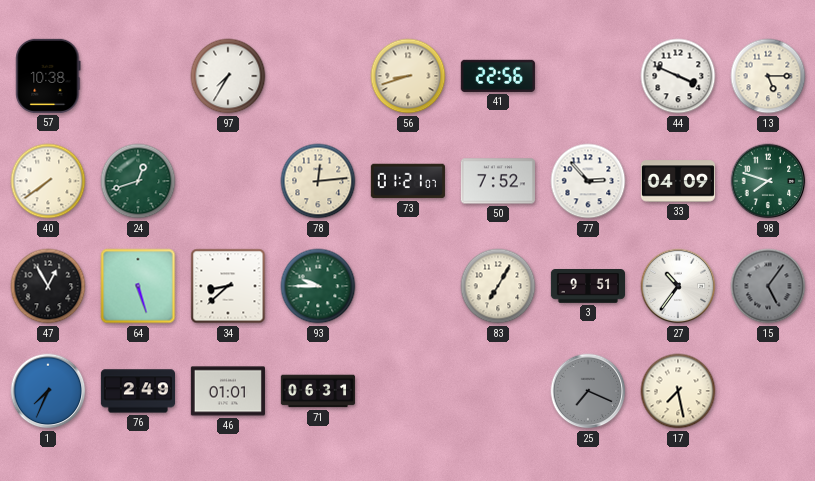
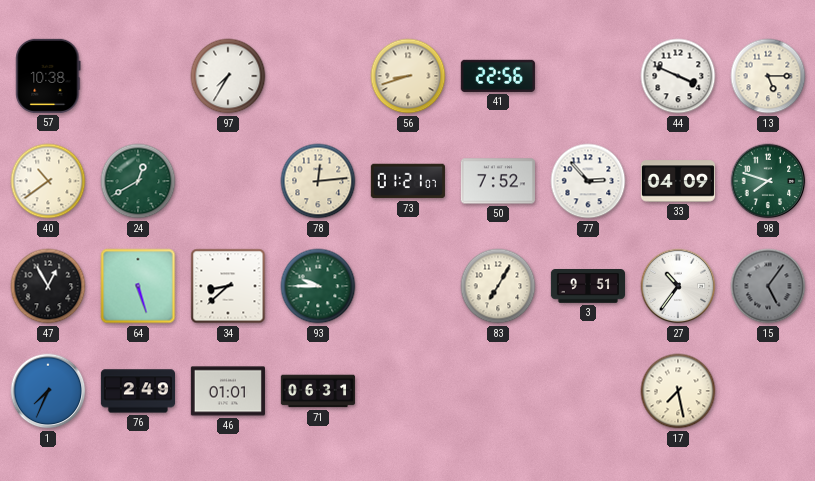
40: 7:39 -> 10:39
24: 12:42 -> 12:40
25: 7:19 -> none
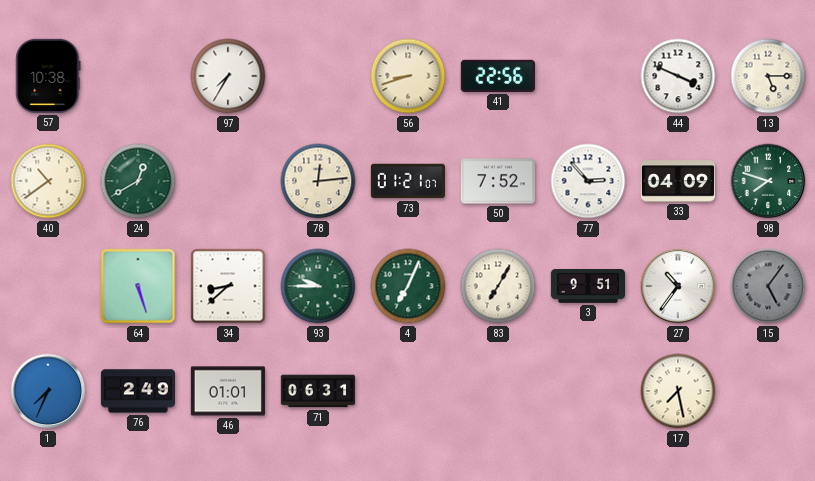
47: 12:55 -> none
4: none -> 7:04
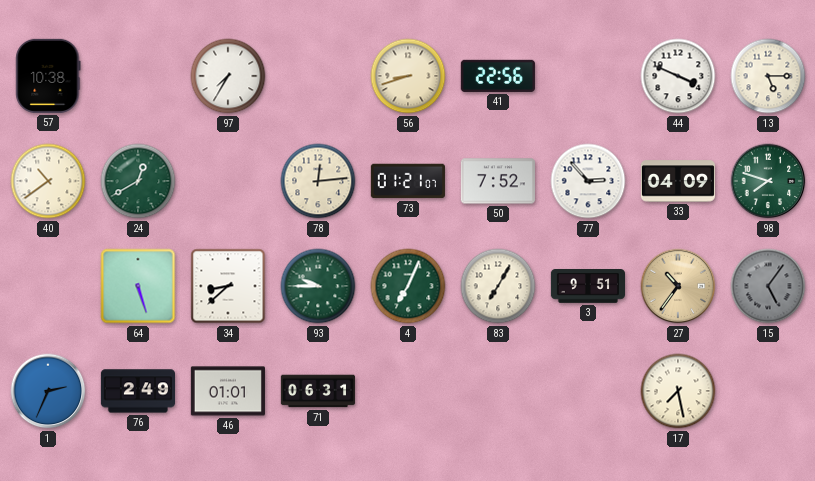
27 dial: white -> champagne
1: 7:34 -> 2:34
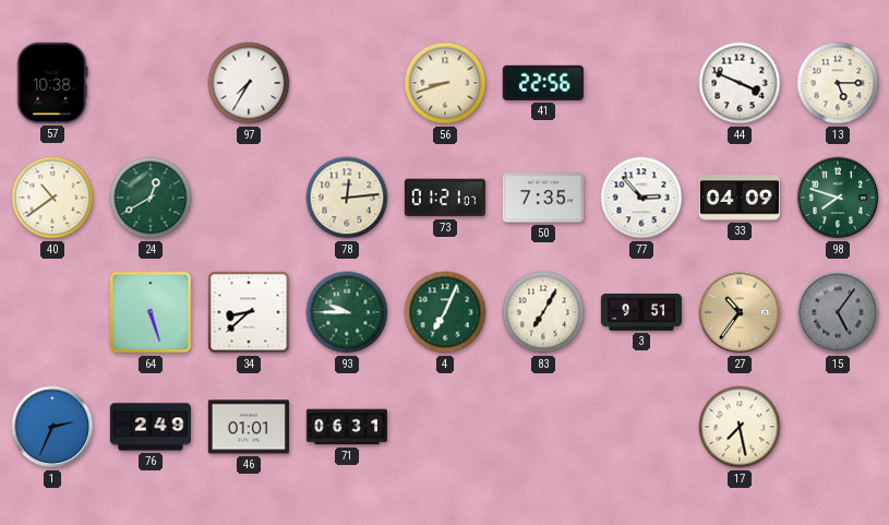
50: 7:52 -> 7:35
